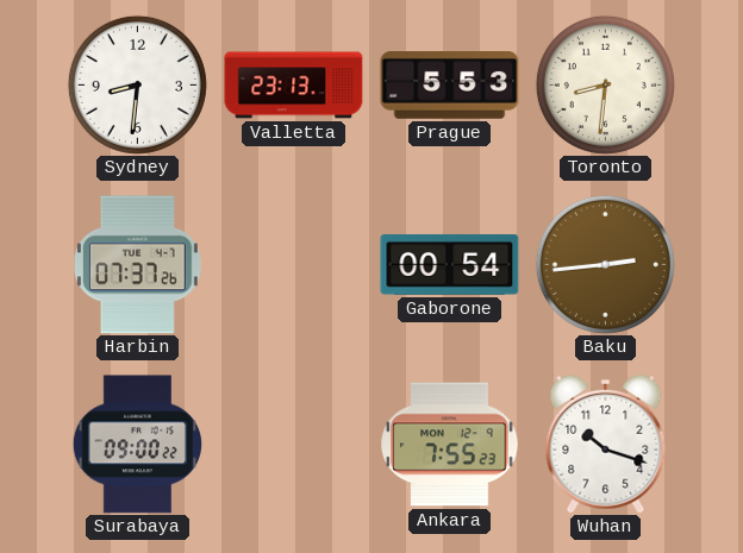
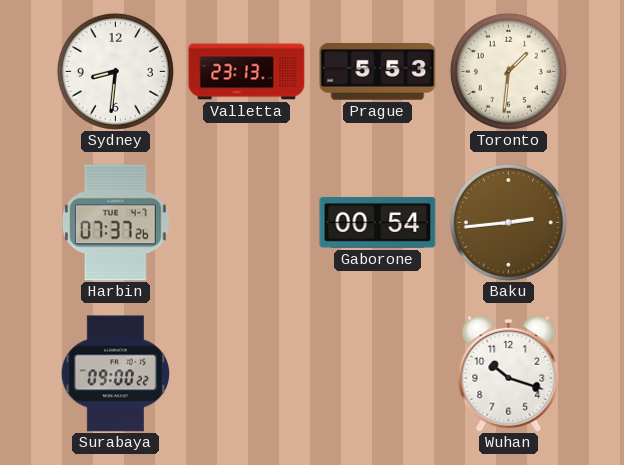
Toronto: 8:31 -> 1:31
Ankara: 7:55 -> none
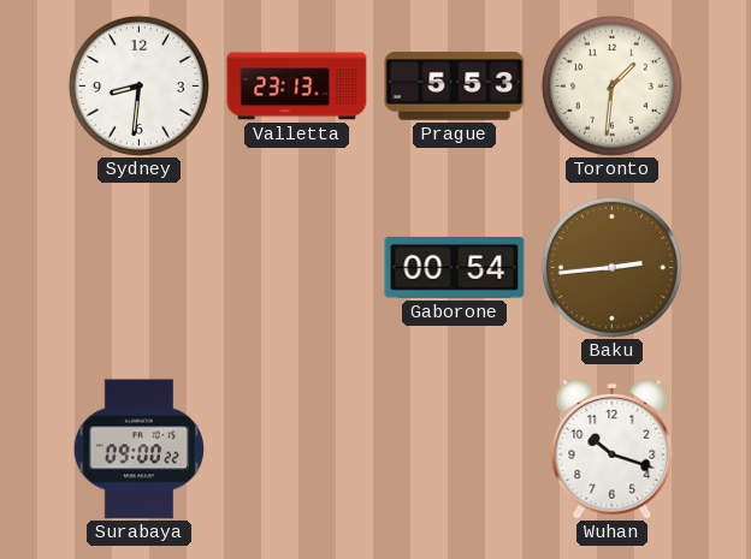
Harbin: 07:37 -> none
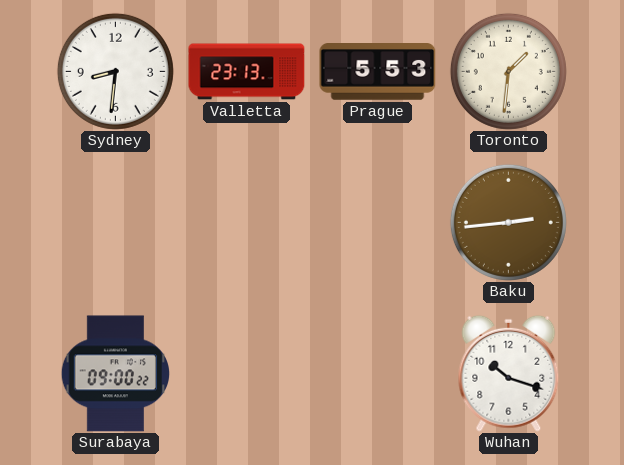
Gaborone: 00:54 -> none
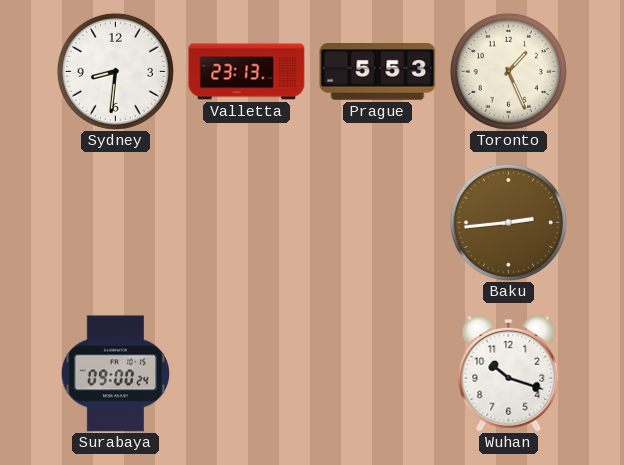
Toronto: 1:31 -> 1:26
Surabaya: 09:00:22 -> 09:00:24
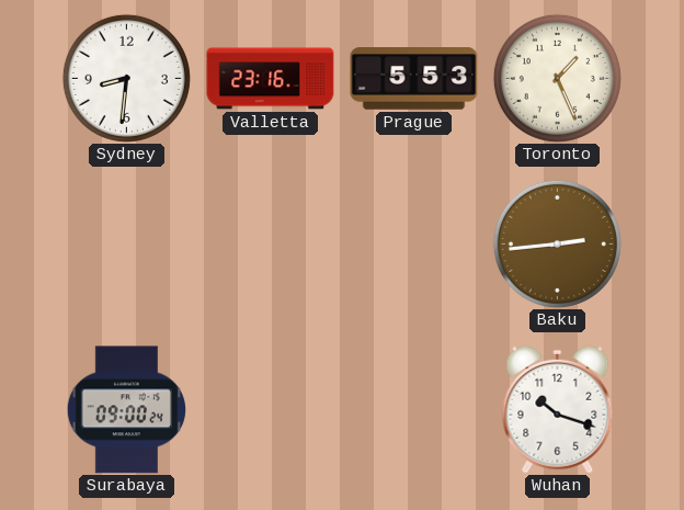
Valletta: 23:13 -> 23:16
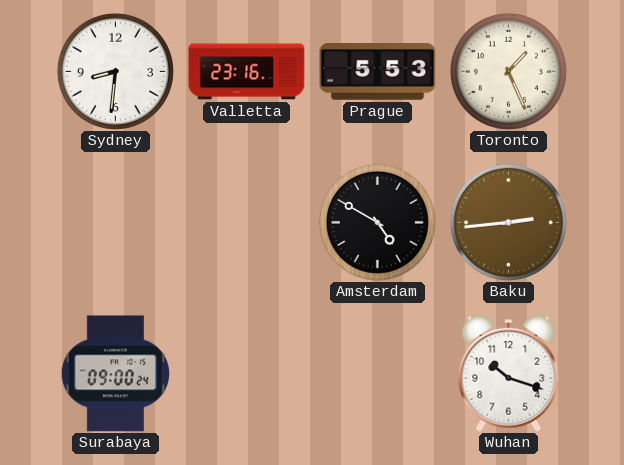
Amsterdam: none -> 4:50
